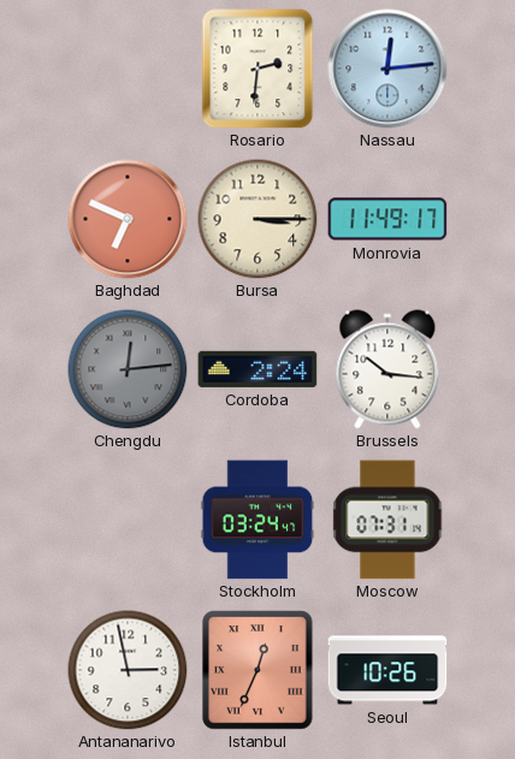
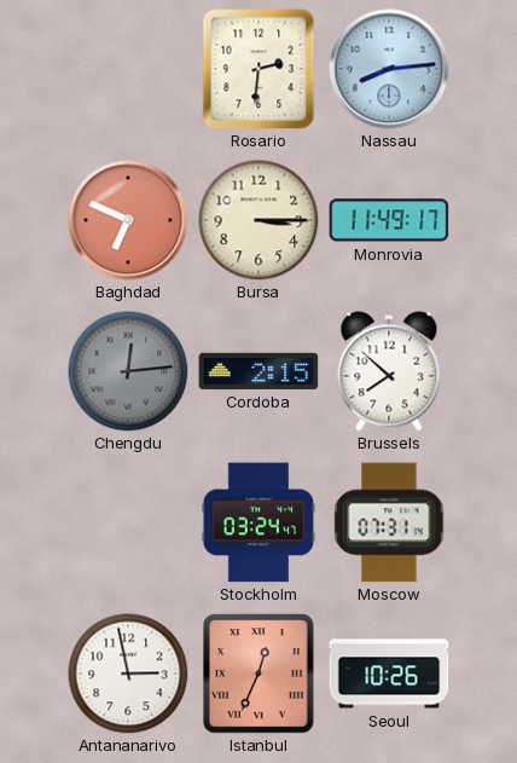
Nassau: 12:14 -> 8:14
Cordoba: 2:24 -> 2:15
Brussels: 10:16 -> 7:52
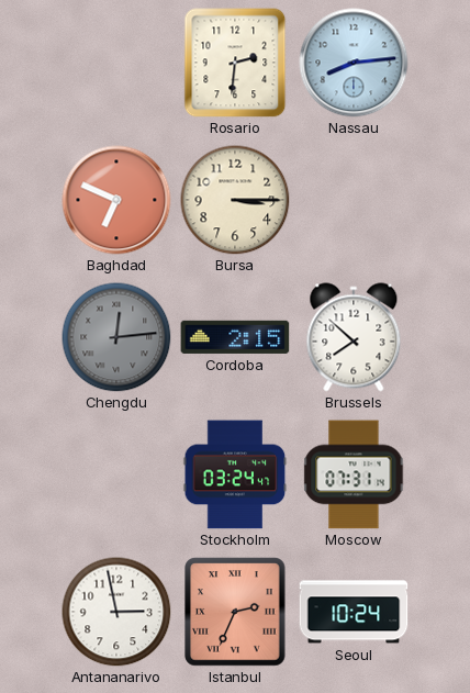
Monrovia: 11:49 -> none
Istanbul: 12:34 -> 2:34
Seoul: 10:26 -> 10:24
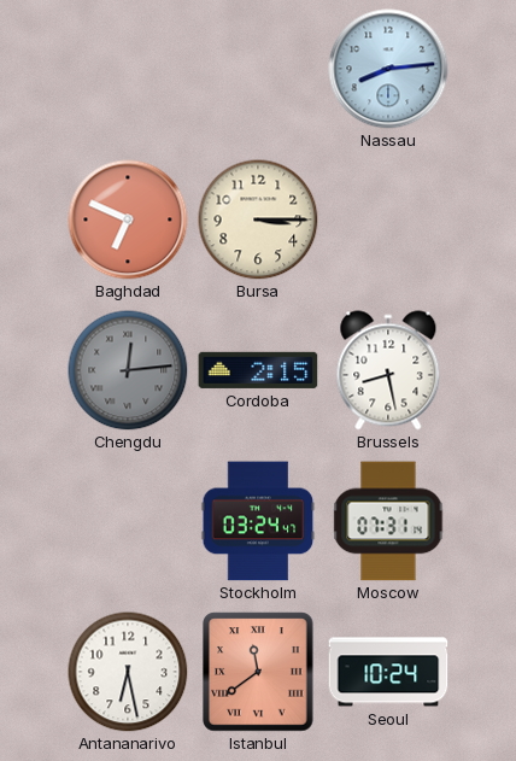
Rosario: 2:31 -> none
Brussels: 7:52 -> 8:28
Antananarivo: 2:58 -> 6:28
Istanbul: 2:34 -> 11:39
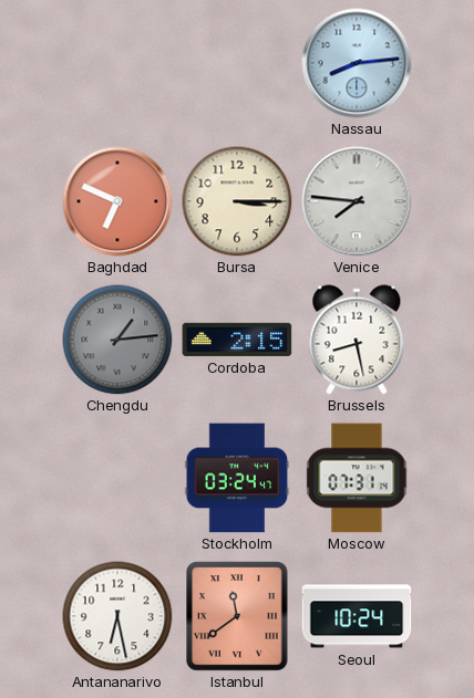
Venice: none -> 7:46
Chengdu: 12:14 -> 1:14
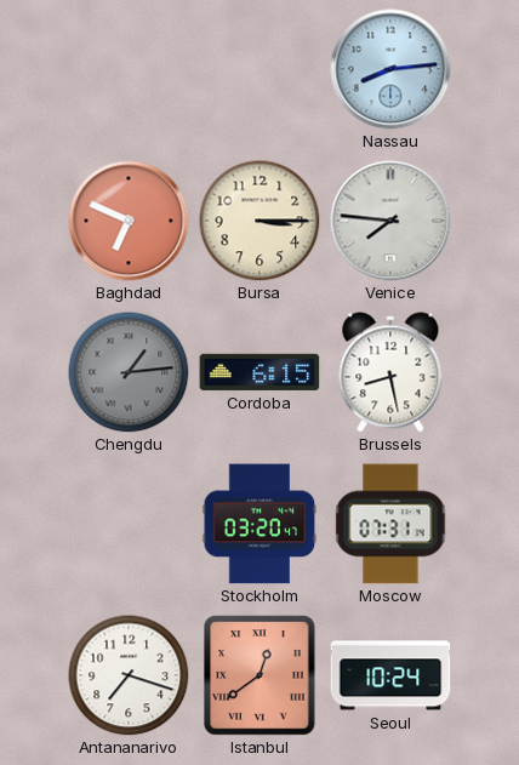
Cordoba: 2:15 -> 6:15
Stockholm: 03:24 -> 03:20
Antananarivo: 6:28 -> 7:18
Istanbul: 11:39 -> 12:39
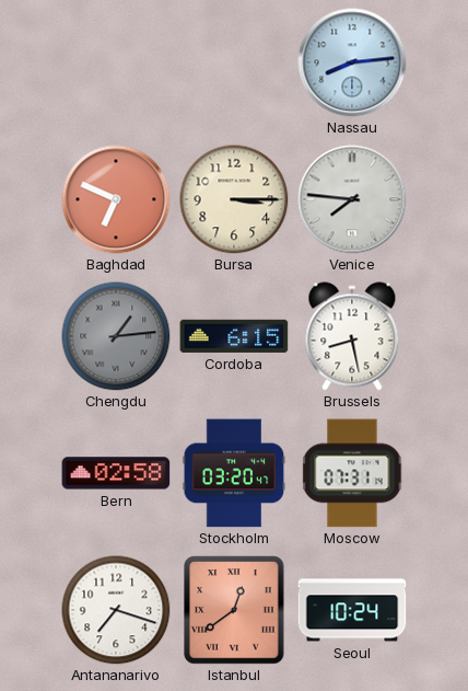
Bern: none -> 02:58
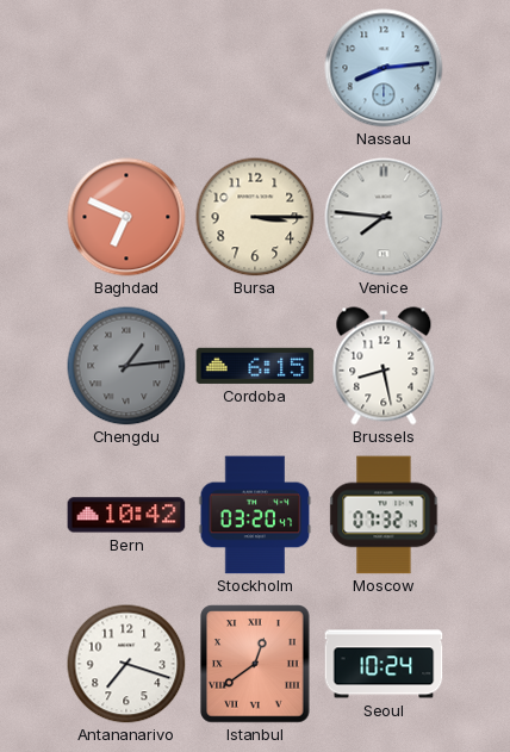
Bern: 02:58 -> 10:42
Moscow: 07:31 -> 07:32
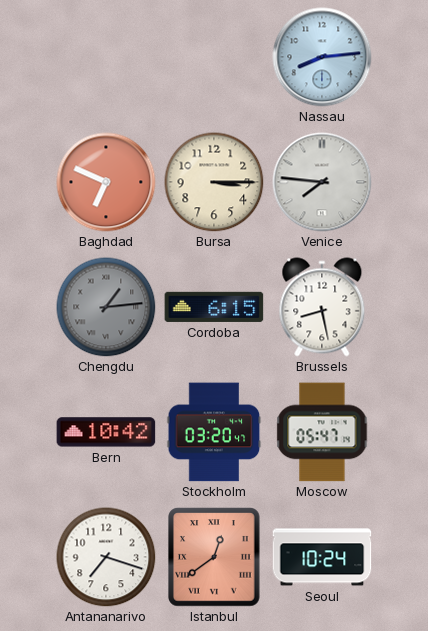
Moscow: 07:32 -> 05:47
